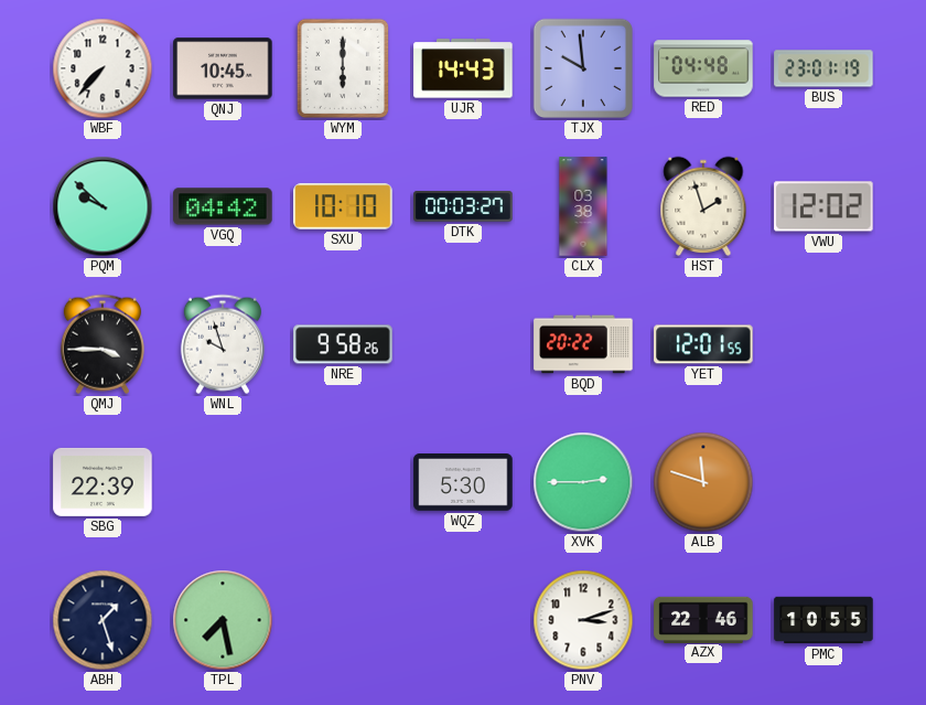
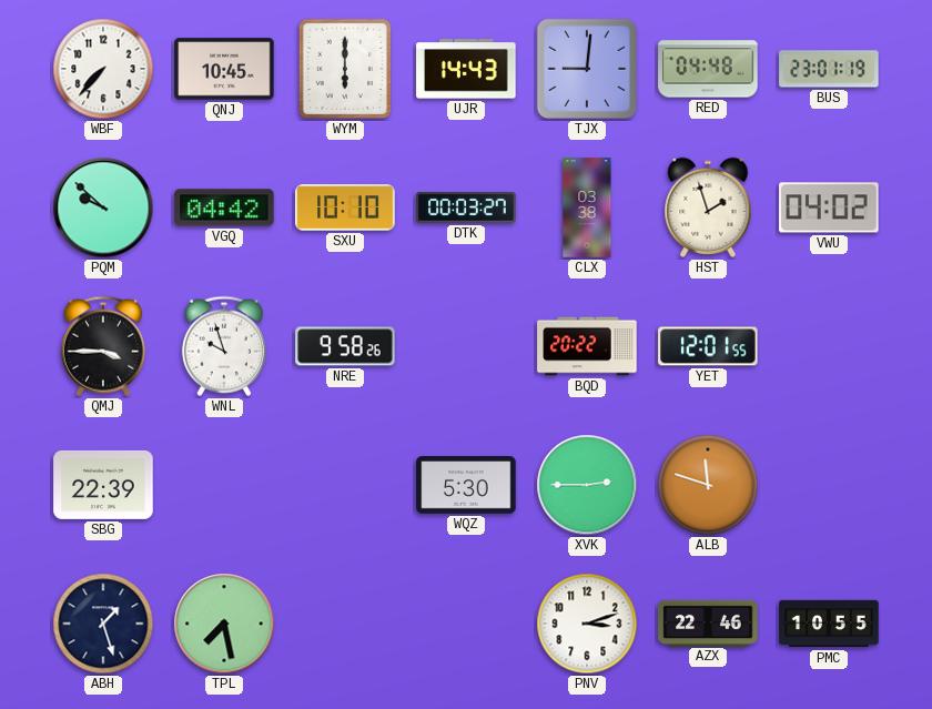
TJX: 9:59 -> 9:01
VWU: 12:02 -> 04:02
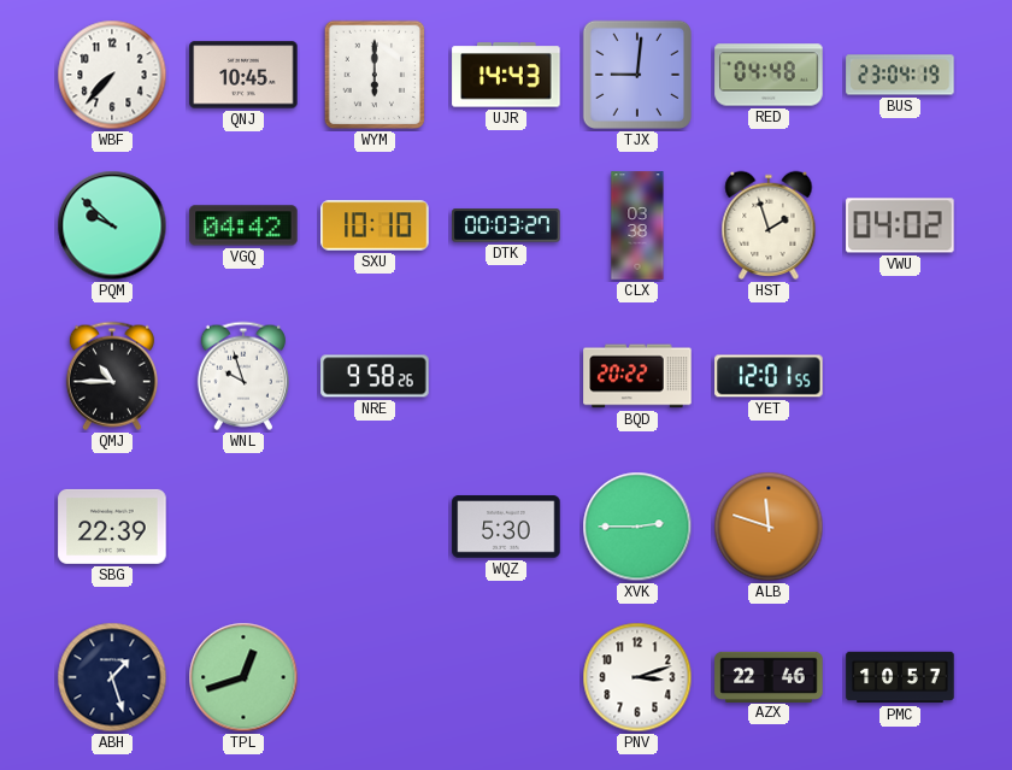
BUS: 23:01 -> 23:04
QMJ: 3:45 -> 10:45
TPL: 7:28 -> 12:42
PMC: 10:55 -> 10:57
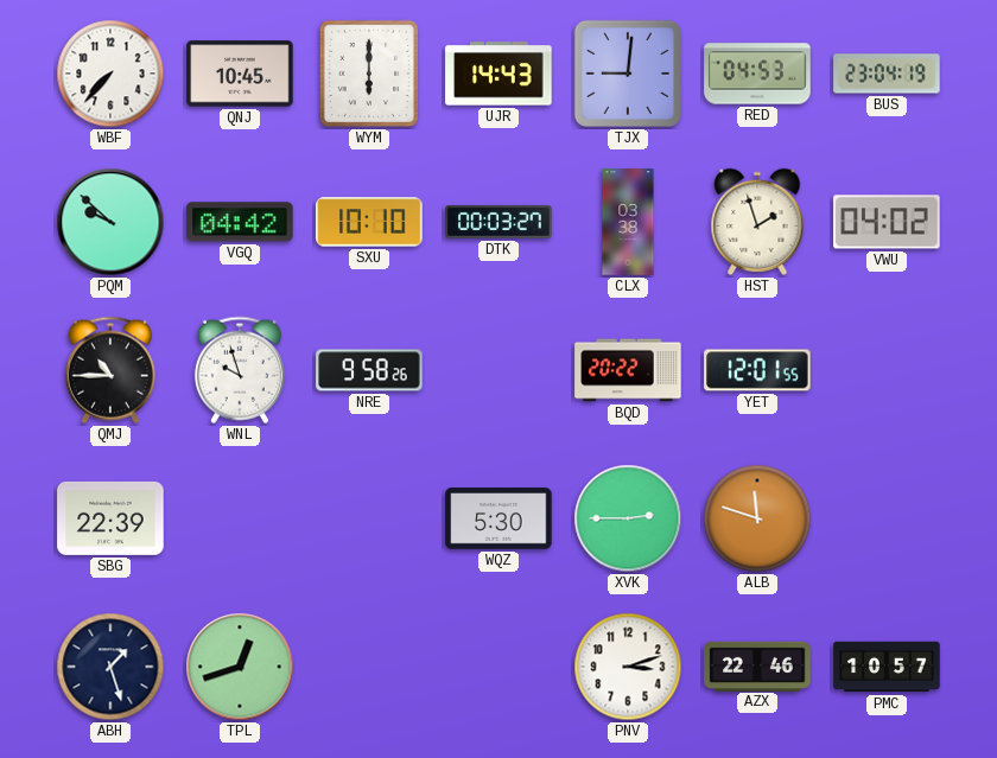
RED: 04:48 -> 04:53
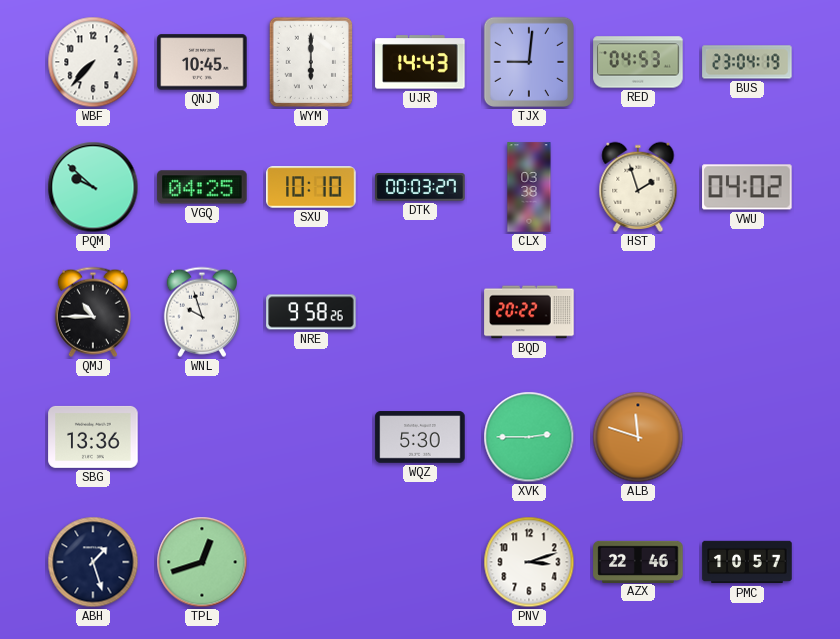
VGQ: 04:42 -> 04:25
YET: 12:01 -> none
SBG: 22:39 -> 13:36
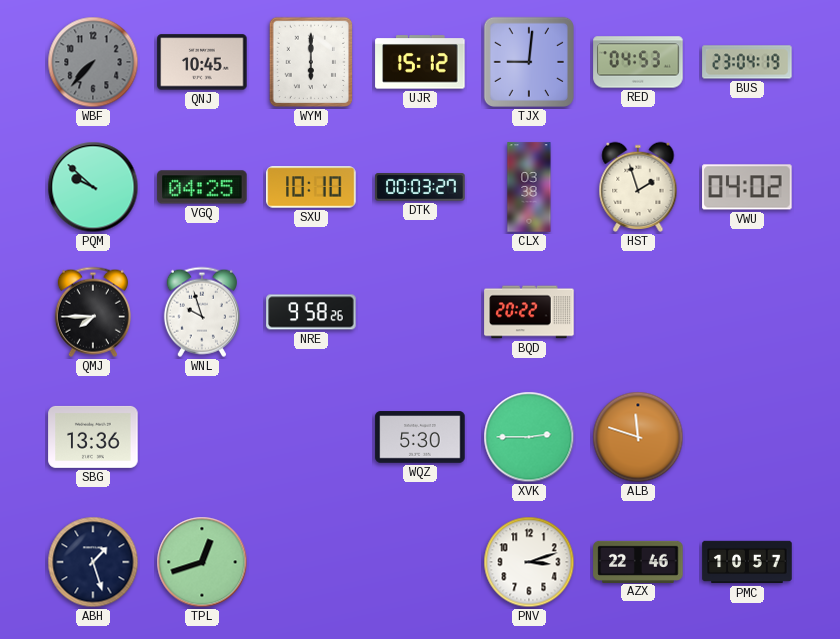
WBF dial: white -> grey
UJR: 14:43 -> 15:12
QMJ: 10:45 -> 7:45
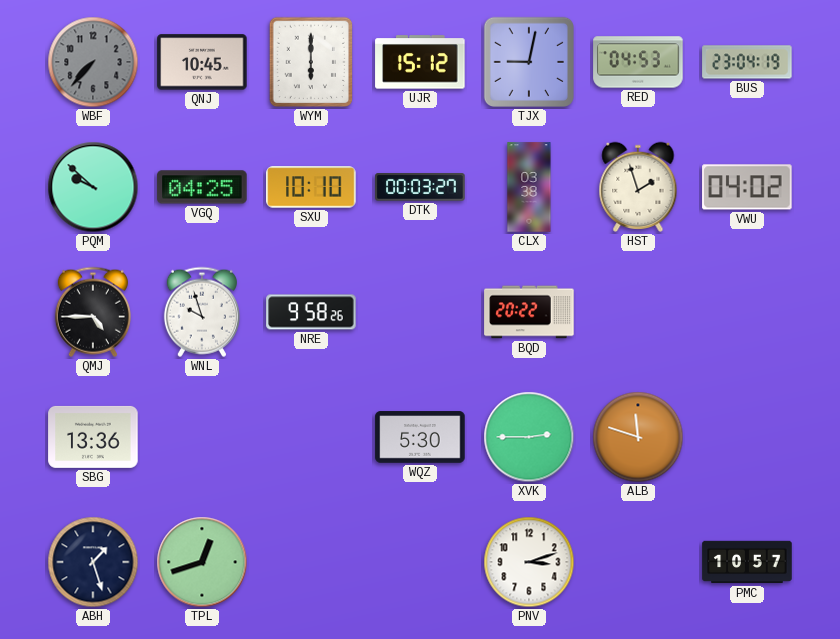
TJX: 9:01 -> 9:02
QMJ: 7:45 -> 4:45
AZX: 22:46 -> none
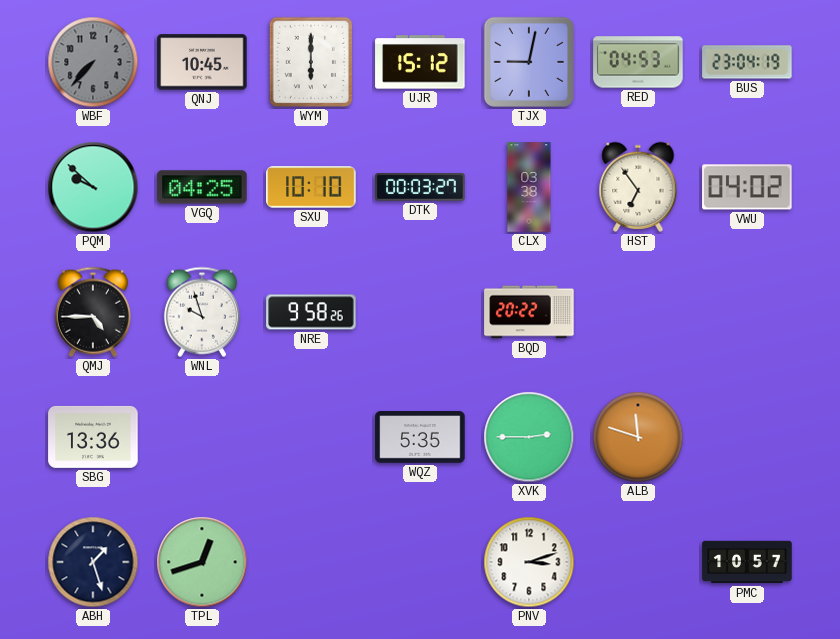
HST: 1:57 -> 6:54
WQZ: 5:30 -> 5:35
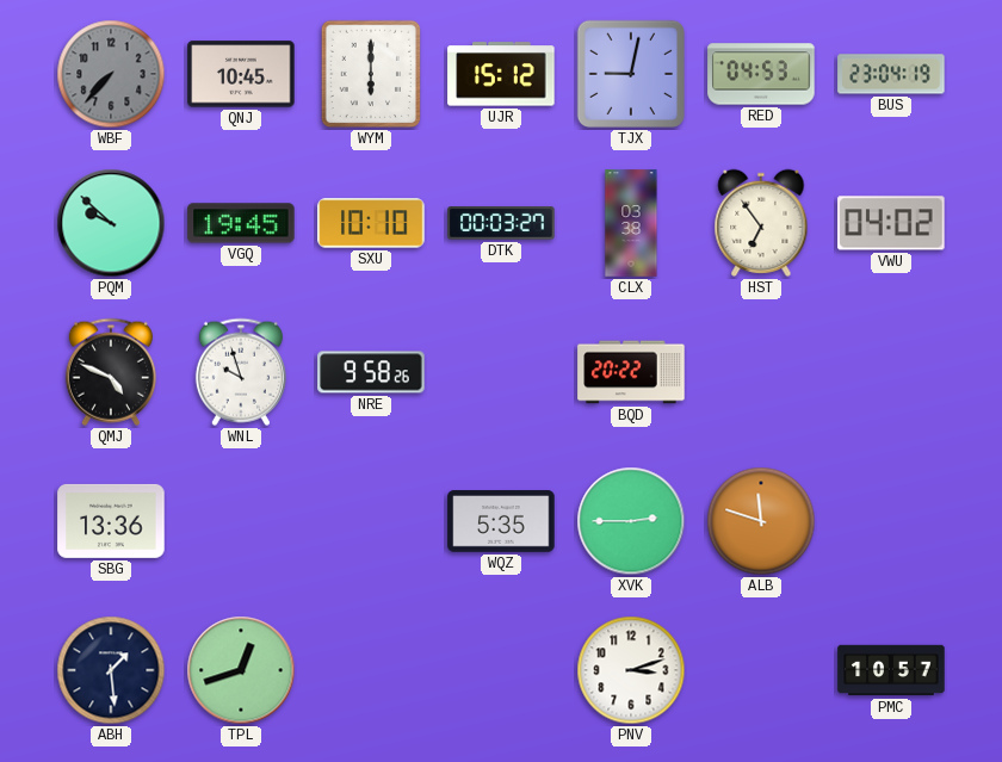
VGQ: 04:25 -> 19:45
QMJ: 4:45 -> 4:49
ABH: 1:27 -> 1:29
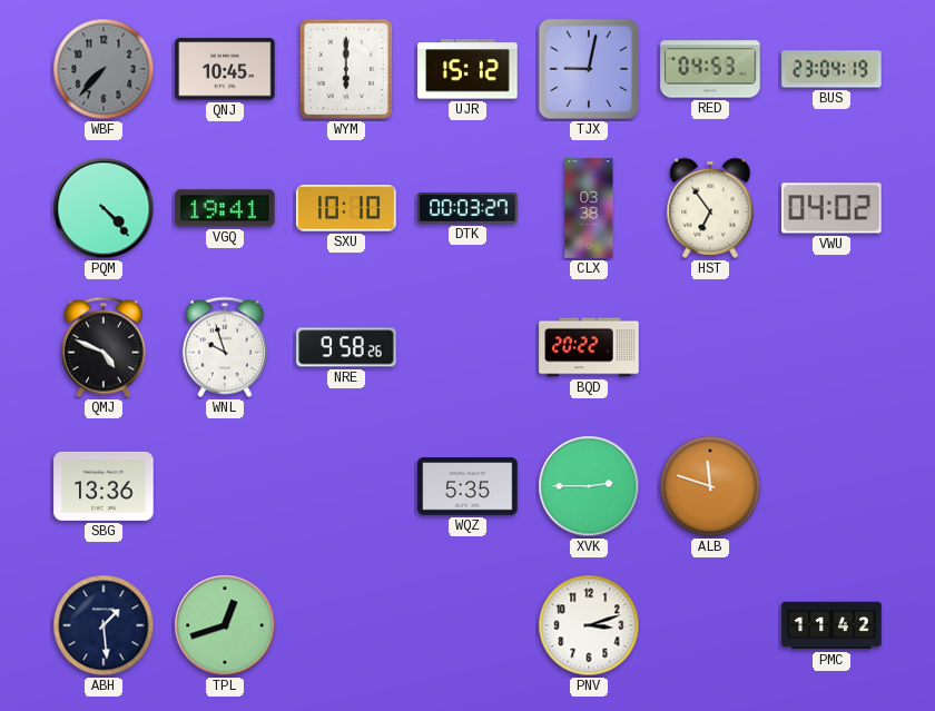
PQM: 9:52 -> 4:23
VGQ: 19:45 -> 19:41
PMC: 10:57 -> 11:42
